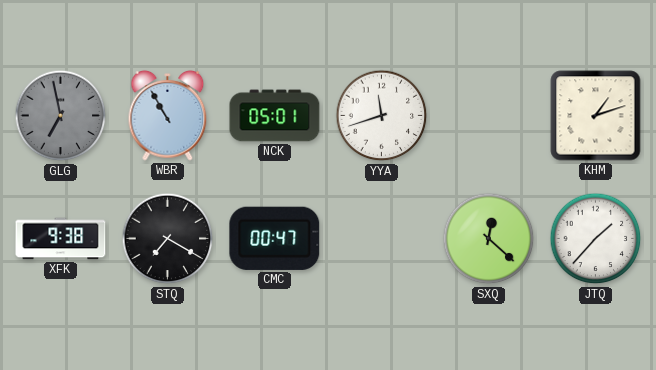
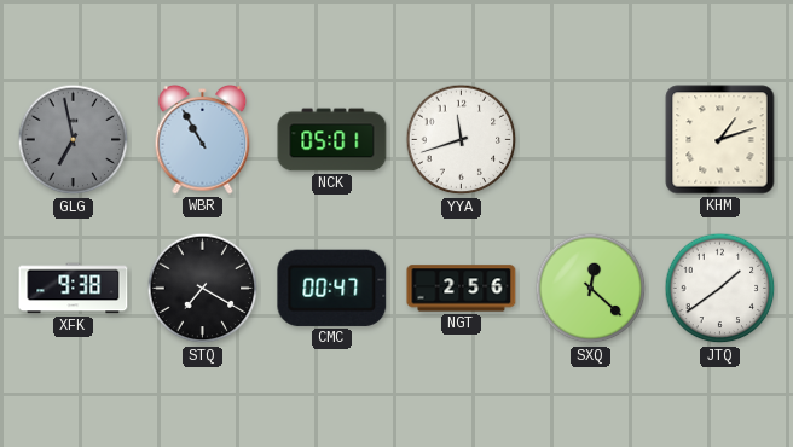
NGT: none -> 2:56
JTQ: 1:37 -> 1:39
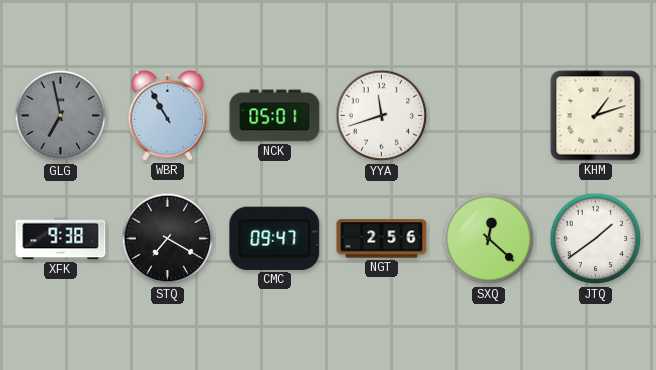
CMC: 00:47 -> 09:47
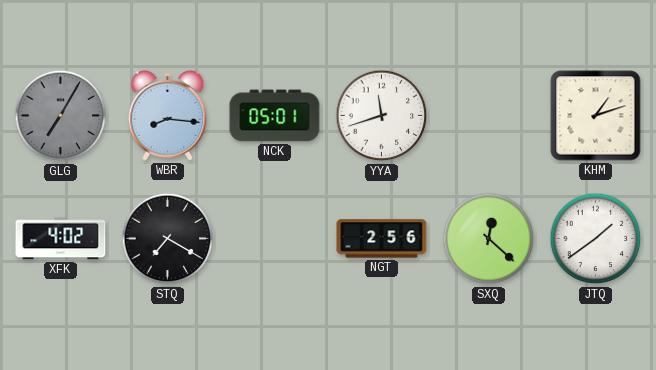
GLG: 6:58 -> 7:05
WBR: 10:55 -> 8:16
XFK: 9:38 -> 4:02
CMC: 09:47 -> none
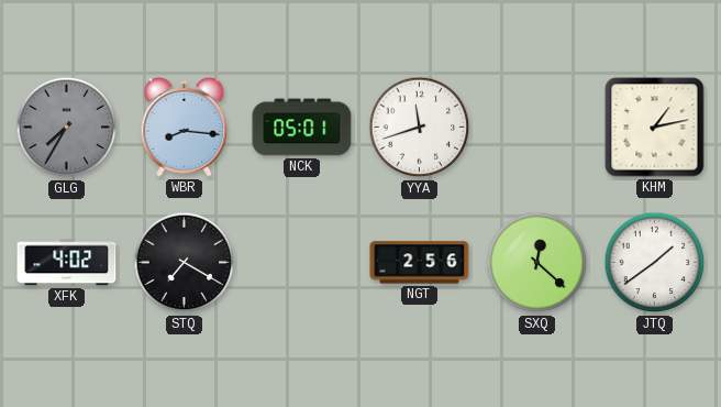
GLG: 7:05 -> 7:35
KHM: 1:12 -> 1:13
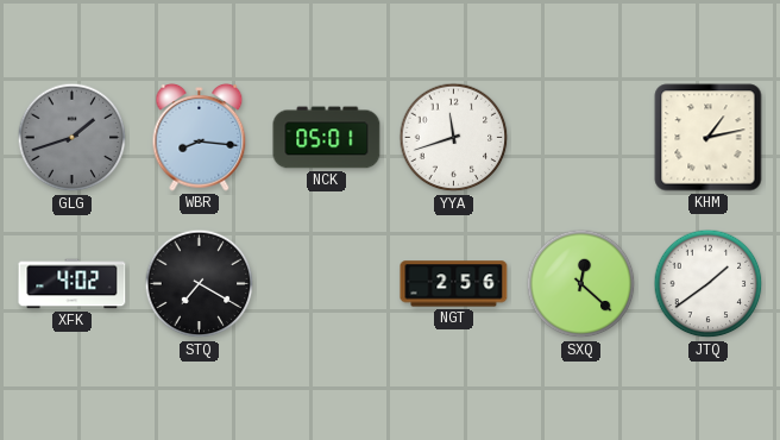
GLG: 7:35 -> 1:42
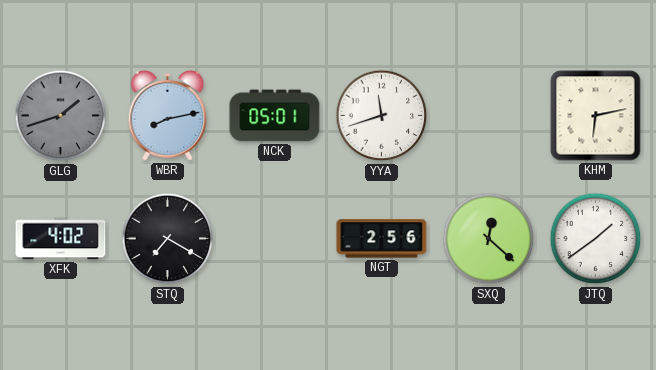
WBR: 8:16 -> 8:13
KHM: 1:13 -> 6:13
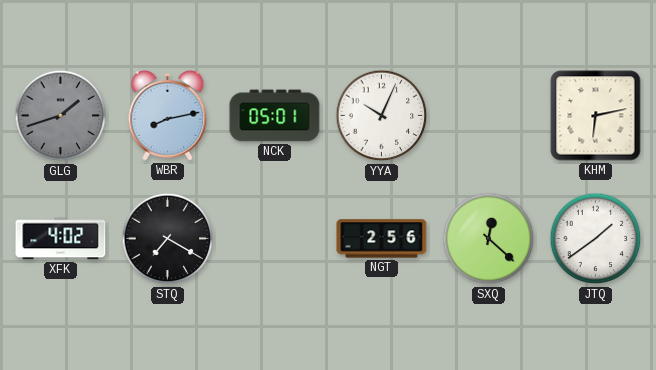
YYA: 11:42 -> 10:04
